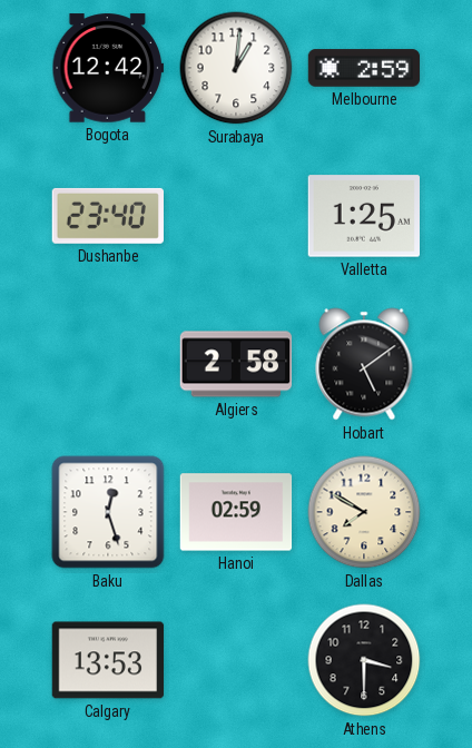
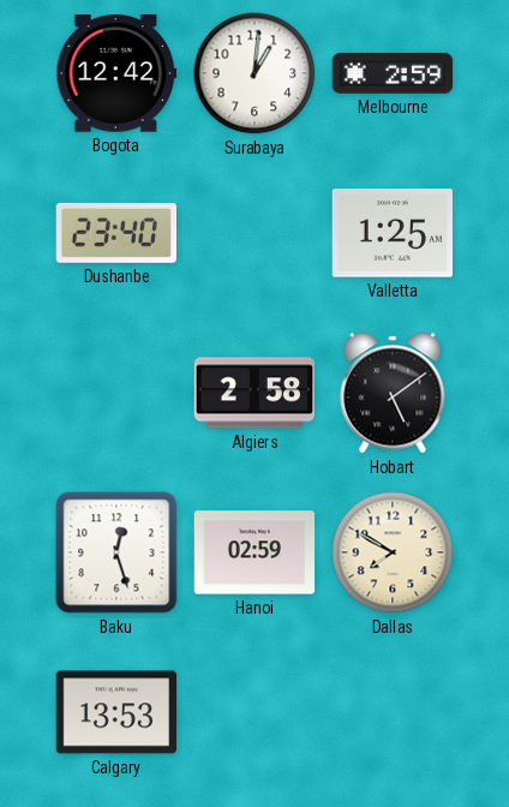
Athens: 3:30 -> none
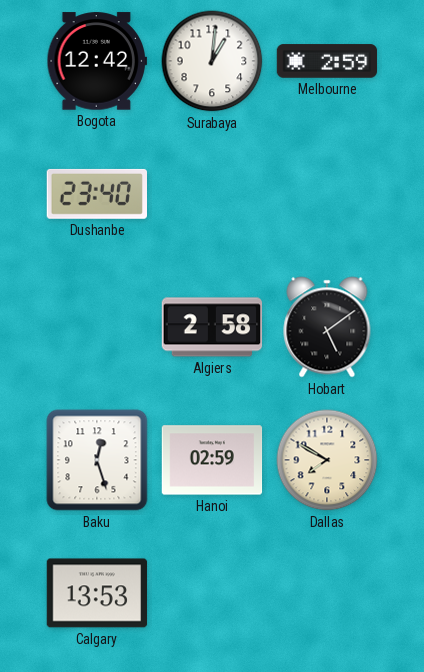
Valletta: 1:25 -> none
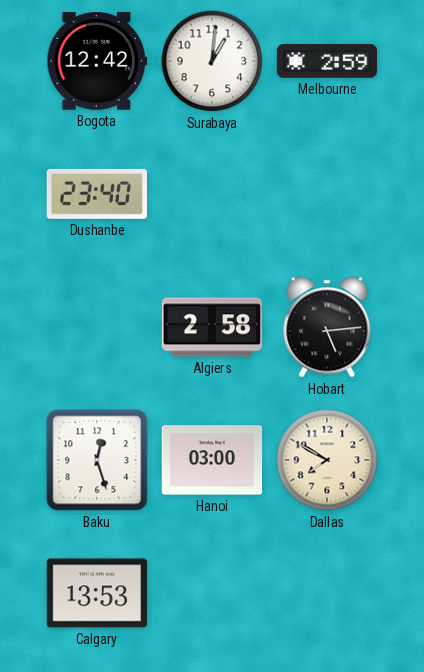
Hobart: 5:09 -> 5:14
Hanoi: 02:59 -> 03:00
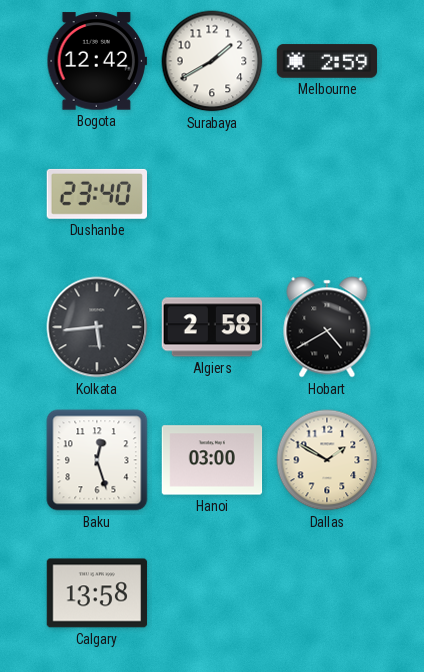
Surabaya: 1:01 -> 1:40
Kolkata: none -> 5:44
Hobart: 5:14 -> 4:40
Dallas: 7:50 -> 1:50
Calgary: 13:53 -> 13:58
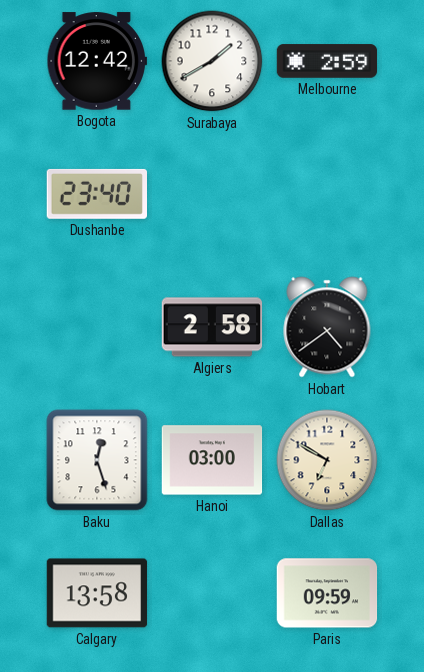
Kolkata: 5:44 -> none
Hobart: 4:40 -> 4:39
Dallas: 1:50 -> 6:50
Paris: none -> 09:59
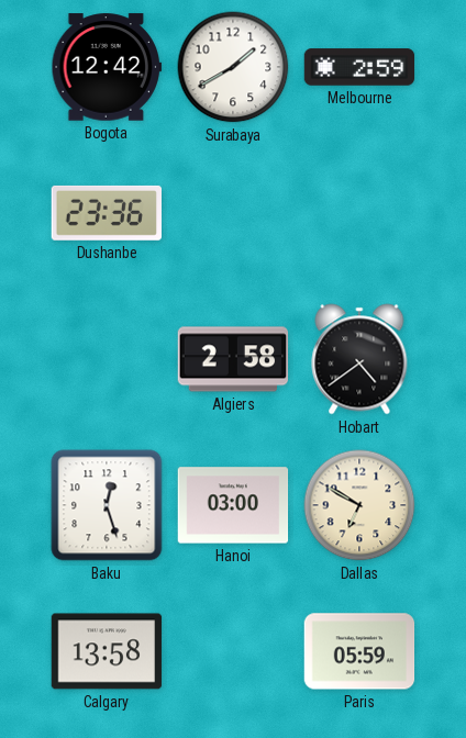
Dushanbe: 23:40 -> 23:36
Paris: 09:59 -> 05:59
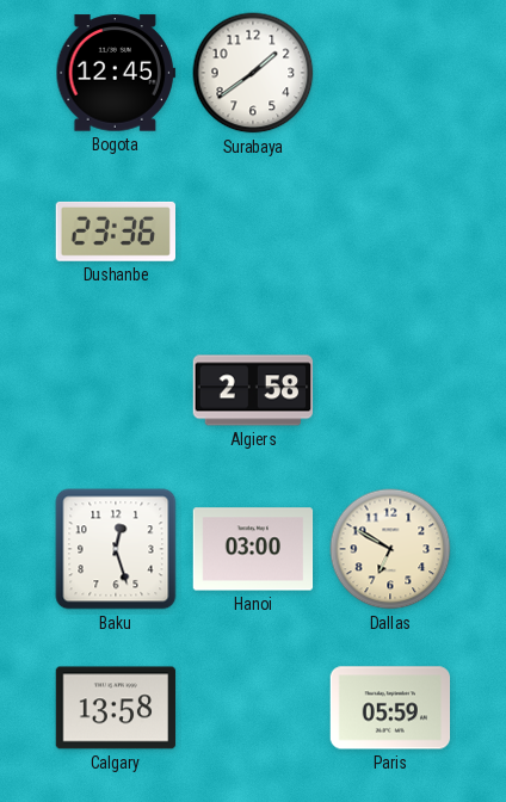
Bogota: 12:42 -> 12:45
Surabaya: 1:40 -> 1:39
Melbourne: 2:59 -> none
Hobart: 4:39 -> none
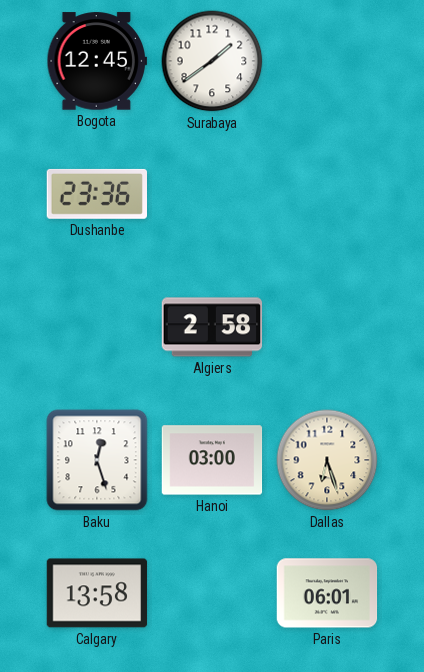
Dallas: 6:50 -> 6:27
Paris: 05:59 -> 06:01
